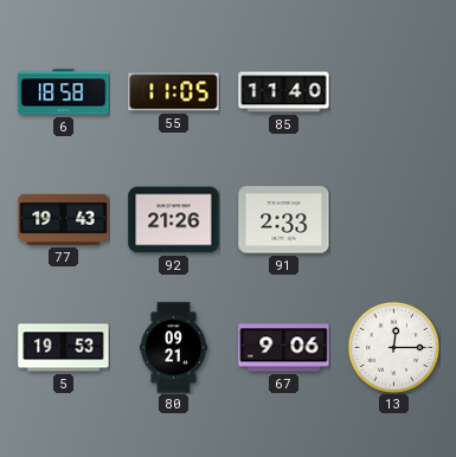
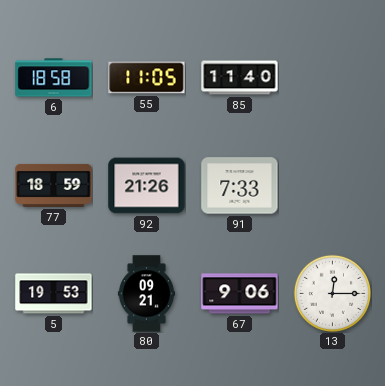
77: 19:43 -> 18:59
91: 2:33 -> 7:33
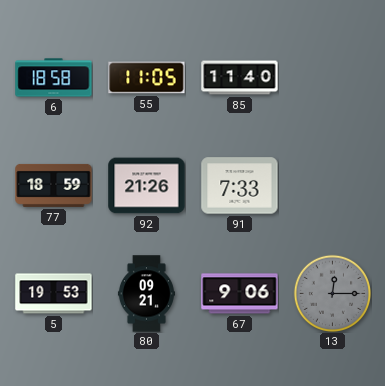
13 dial: white -> grey
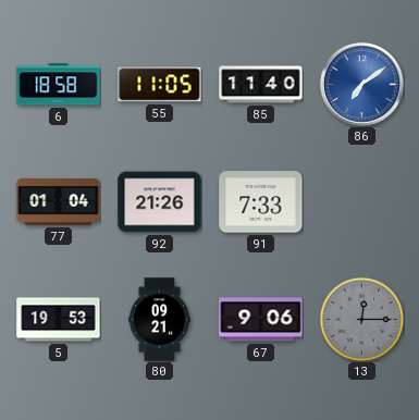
86: none -> 7:09
77: 18:59 -> 01:04
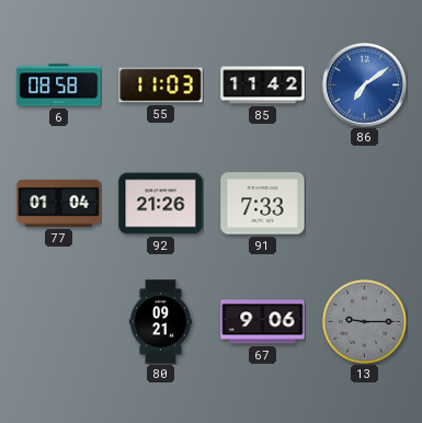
6: 18:58 -> 08:58
55: 11:05 -> 11:03
85: 11:40 -> 11:42
5: 19:53 -> none
13: 12:15 -> 9:15
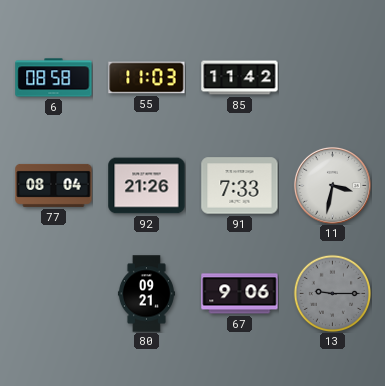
86: 7:09 -> none
77: 01:04 -> 08:04
11: none -> 3:32
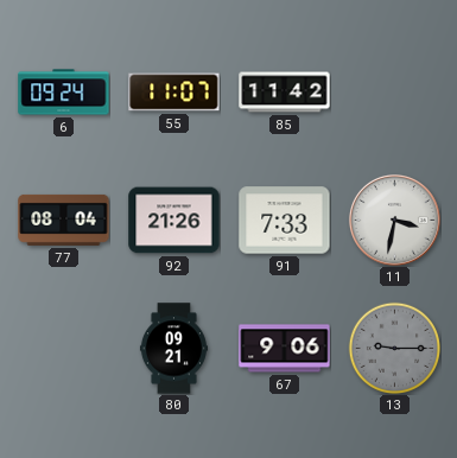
6: 08:58 -> 09:24
55: 11:03 -> 11:07
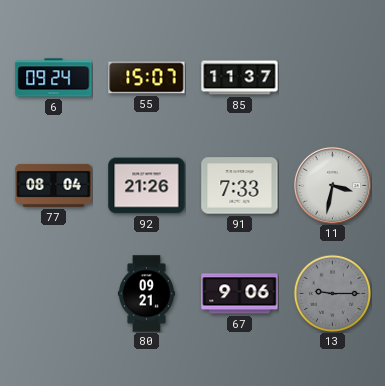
55: 11:07 -> 15:07
85: 11:42 -> 11:37
